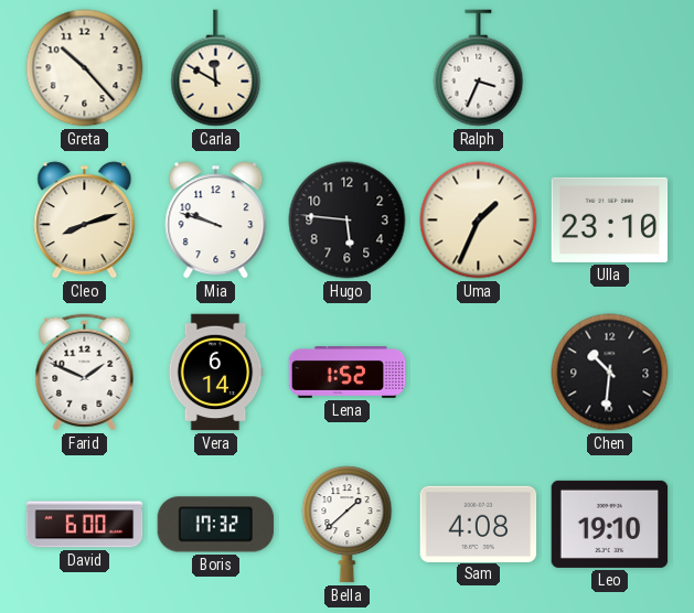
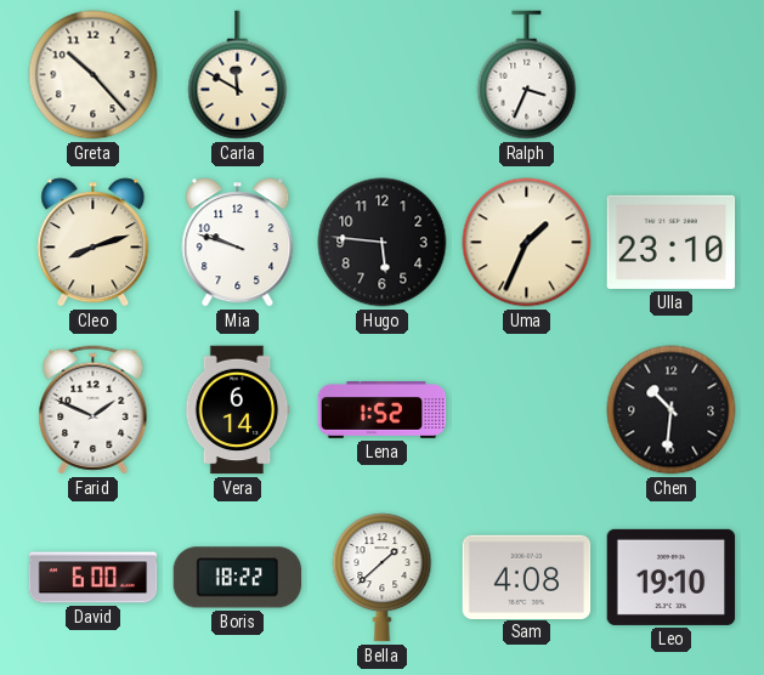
Boris: 17:32 -> 18:22
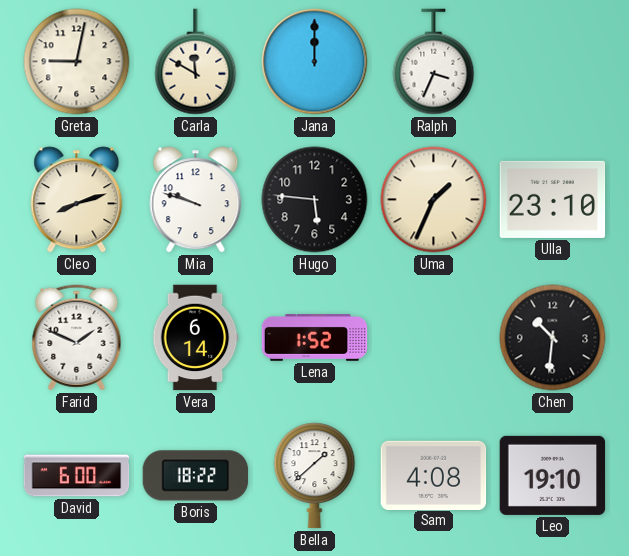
Greta: 10:23 -> 9:02
Jana: none -> 12:00
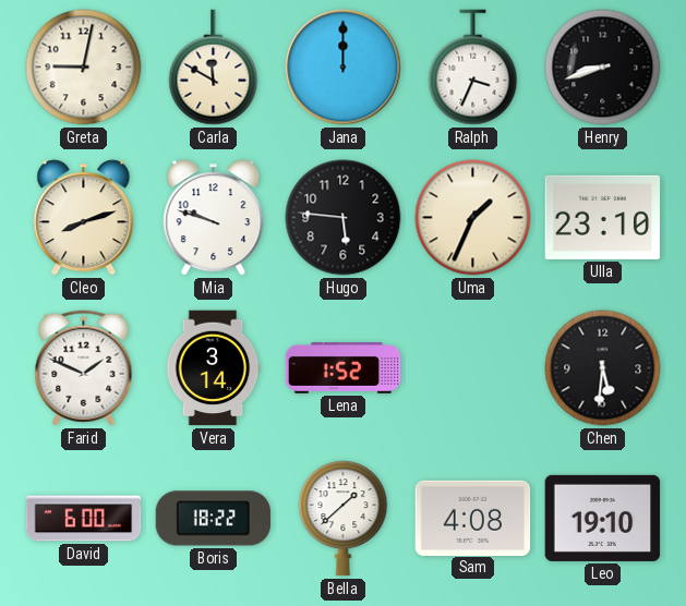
Henry: none -> 8:42
Vera: 6:14 -> 3:14
Chen: 10:31 -> 5:31
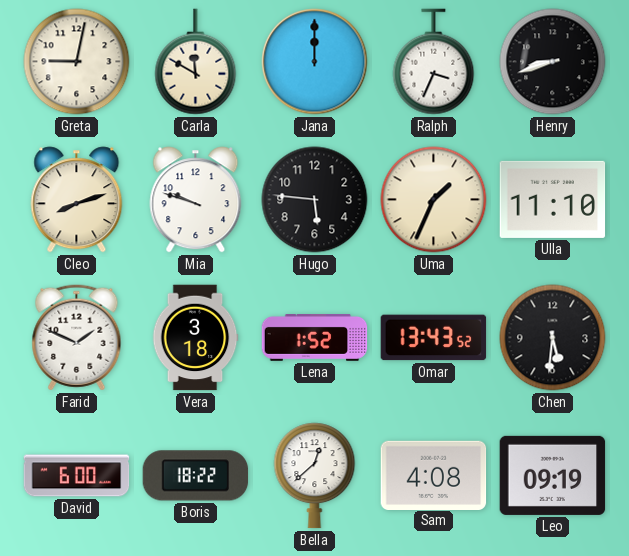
Ulla: 23:10 -> 11:10
Vera: 3:14 -> 3:18
Omar: none -> 13:43
Bella: 1:38 -> 12:38
Leo: 19:10 -> 09:19
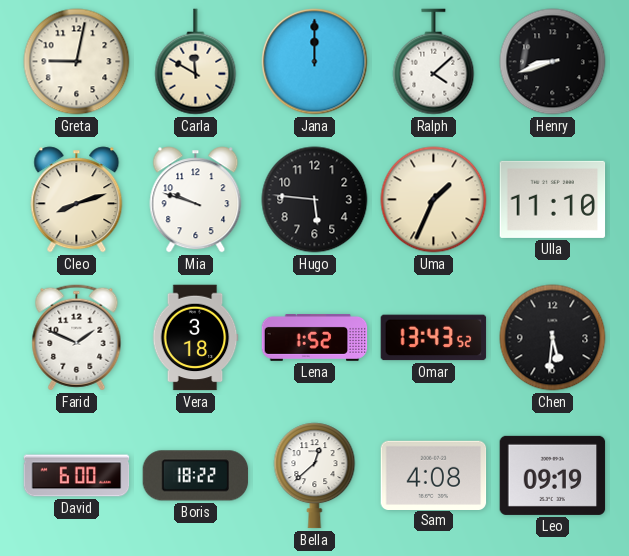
Ralph: 3:34 -> 4:08
